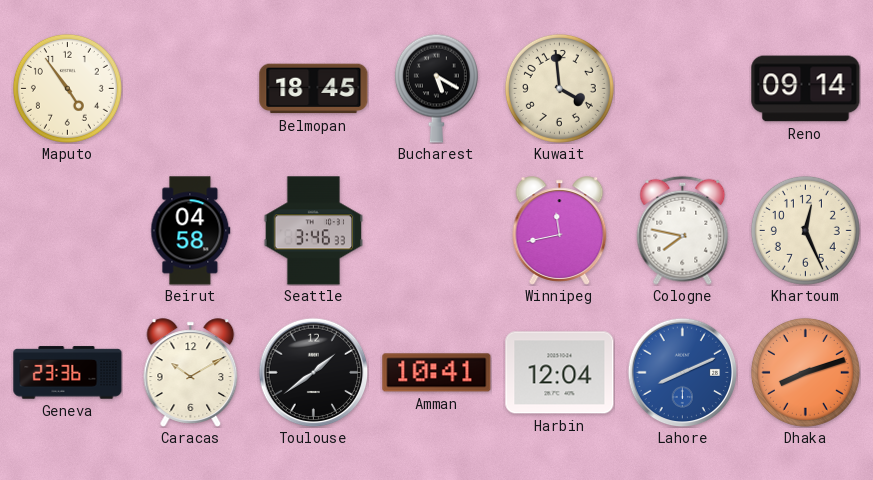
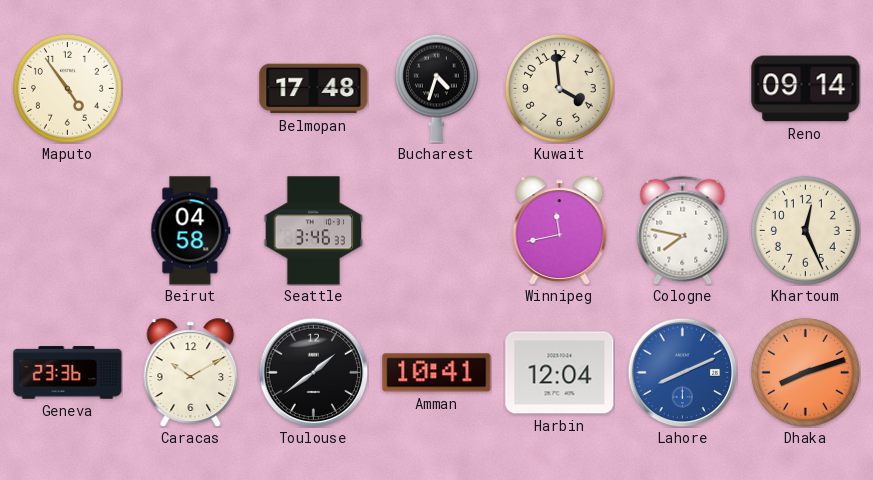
Belmopan: 18:45 -> 17:48
Bucharest: 5:20 -> 4:33
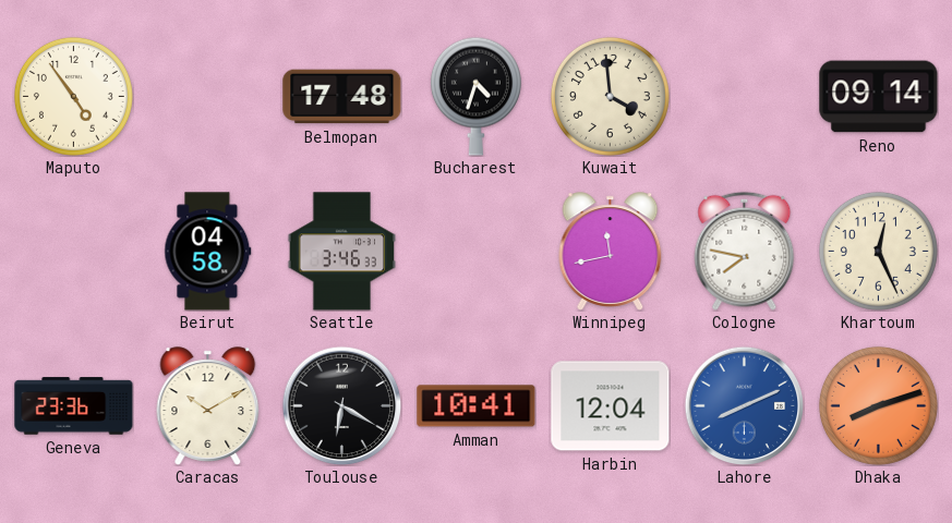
Toulouse: 1:39 -> 6:20
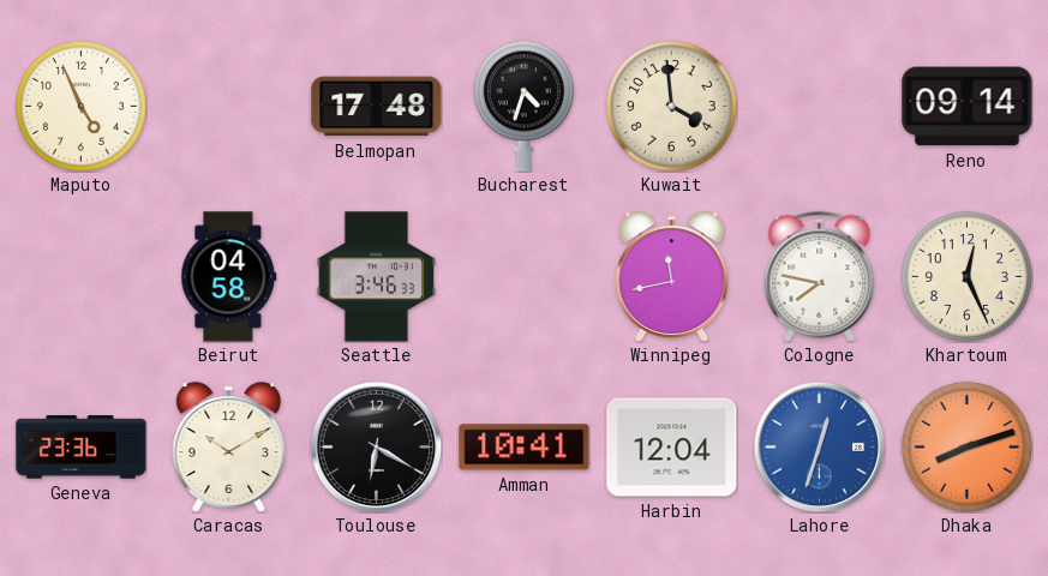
Maputo: 4:54 -> 4:56
Lahore: 8:11 -> 12:33
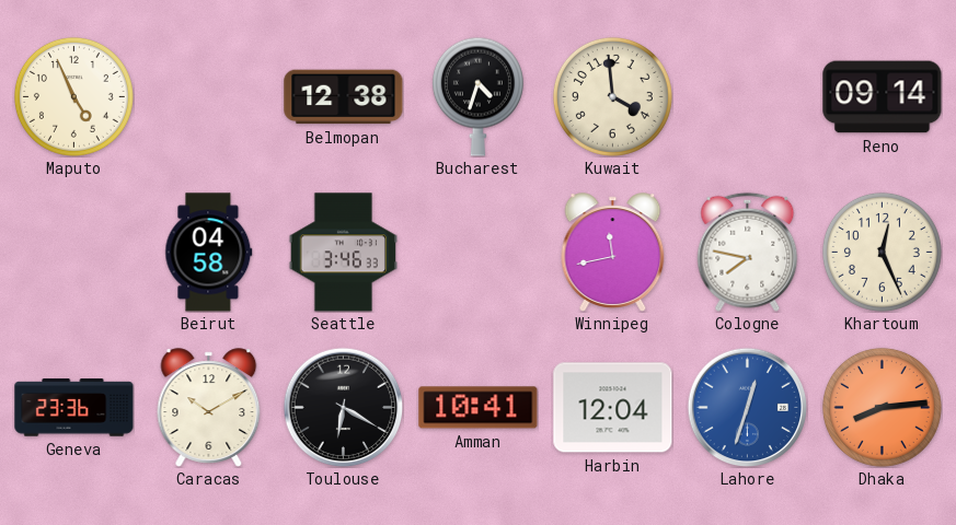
Belmopan: 17:48 -> 12:38
Dhaka: 8:12 -> 8:14
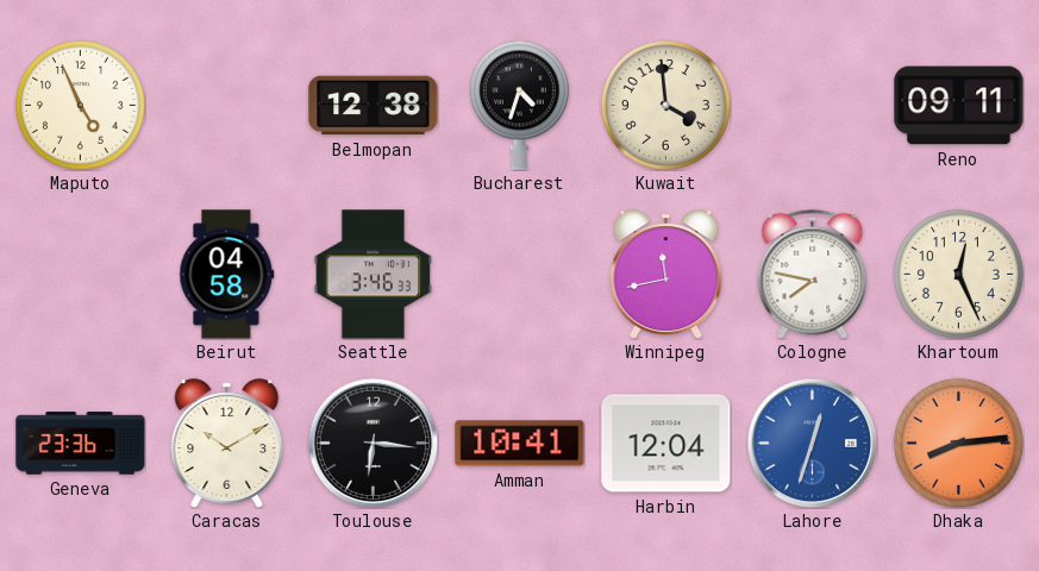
Reno: 09:14 -> 09:11
Toulouse: 6:20 -> 6:16
